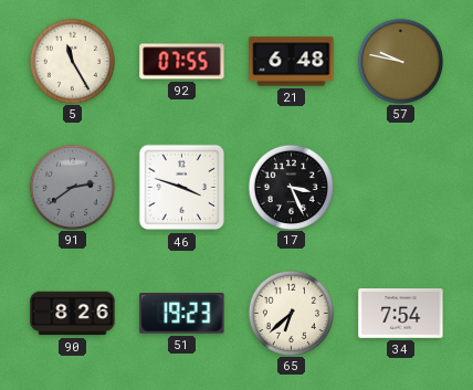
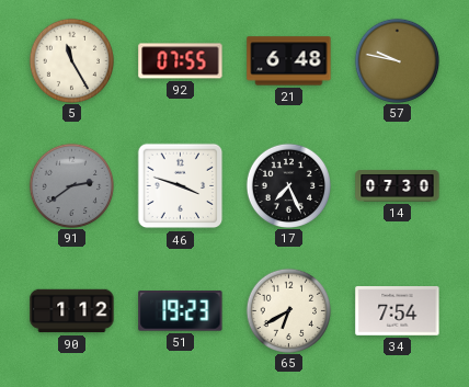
17: 3:26 -> 7:26
14: none -> 07:30
90: 8:26 -> 1:12
65: 6:38 -> 6:40
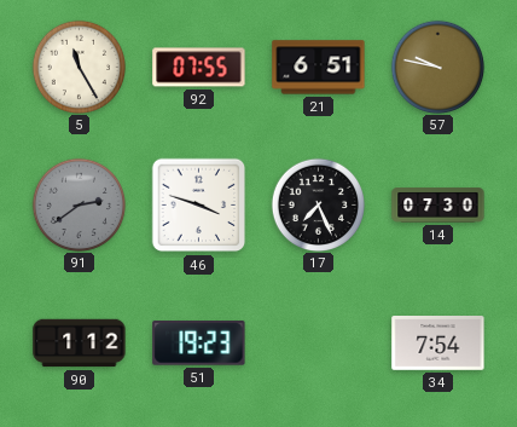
21: 6:48 -> 6:51
65: 6:40 -> none
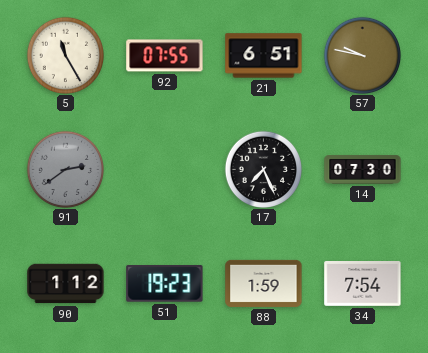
46: 3:48 -> none
88: none -> 1:59
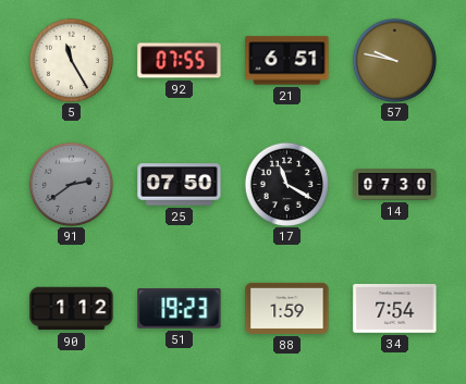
25: none -> 07:50
17: 7:26 -> 11:20
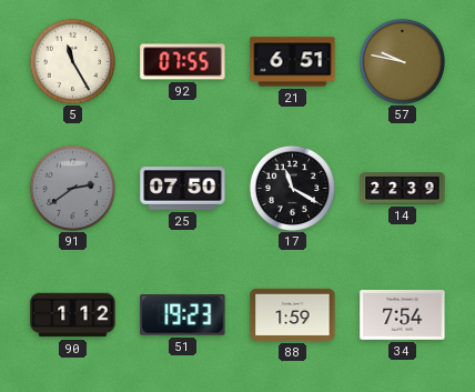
14: 07:30 -> 22:39
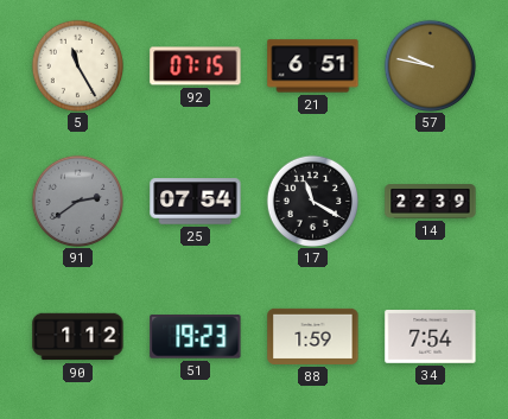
92: 07:55 -> 07:15
25: 07:50 -> 07:54
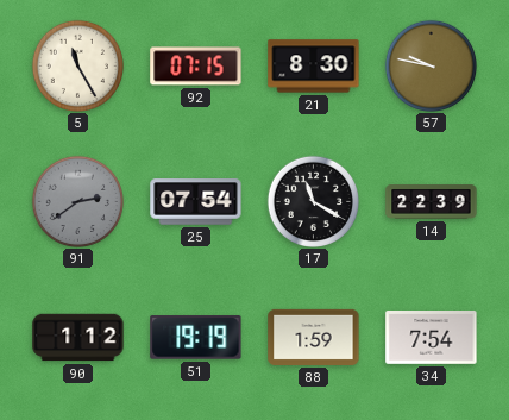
21: 6:51 -> 8:30
51: 19:23 -> 19:19
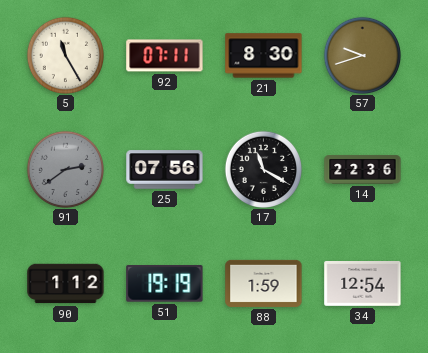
92: 07:15 -> 07:11
57: 9:47 -> 9:42
25: 07:54 -> 07:56
14: 22:39 -> 22:36
34: 7:54 -> 12:54
